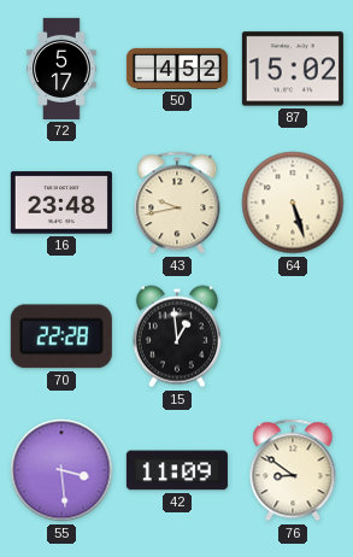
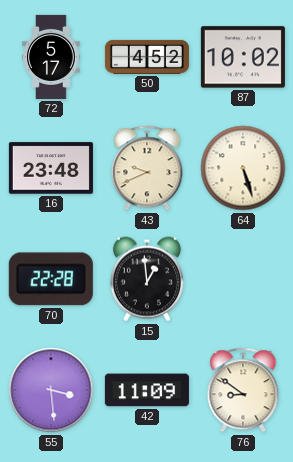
87: 15:02 -> 10:02
43: 9:43 -> 9:41
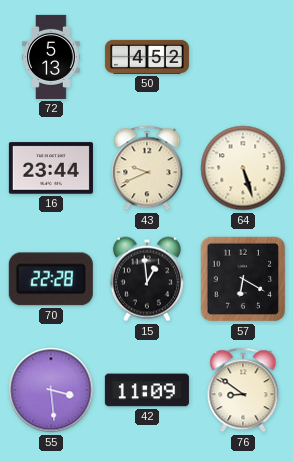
72: 5:17 -> 5:13
87: 10:02 -> none
16: 23:48 -> 23:44
57: none -> 6:20
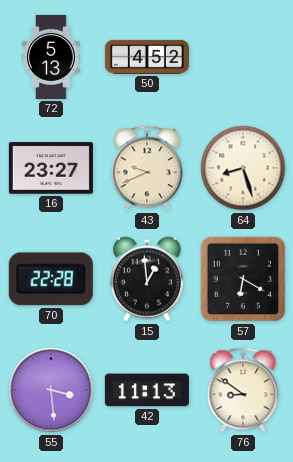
16: 23:44 -> 23:27
64: 5:27 -> 8:27
42: 11:09 -> 11:13
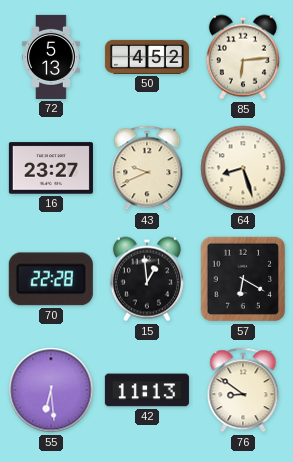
85: none -> 6:14
55: 3:29 -> 6:29
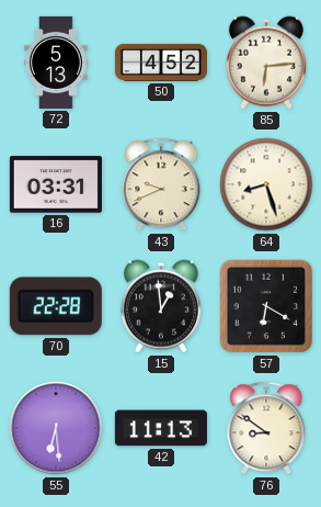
16: 23:27 -> 03:31
